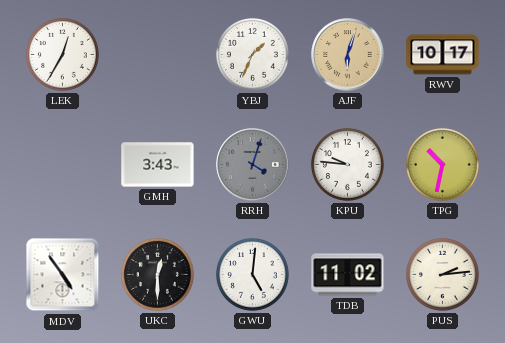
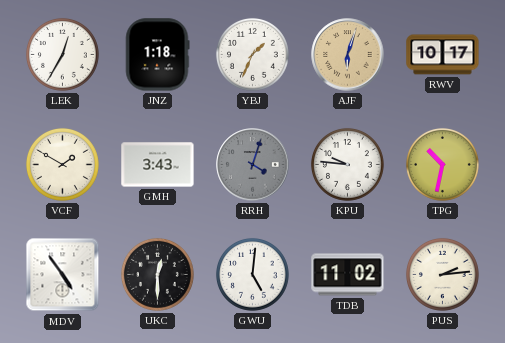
JNZ: none -> 1:18
VCF: none -> 1:50
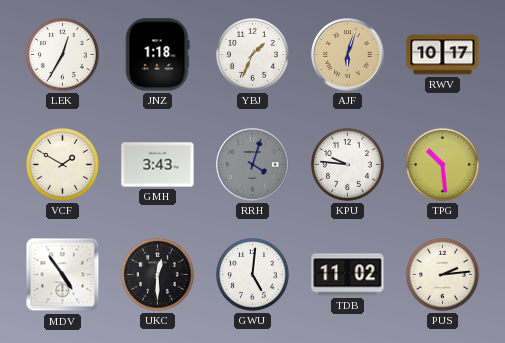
TPG: 10:32 -> 10:29
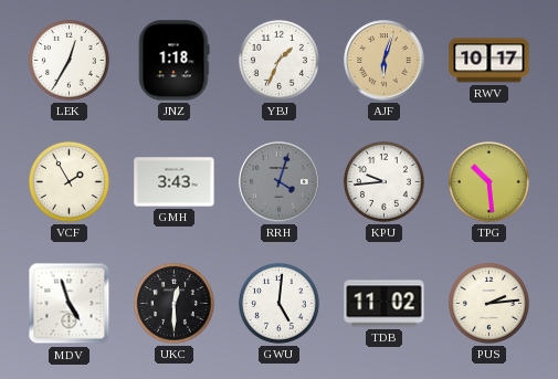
VCF: 1:50 -> 1:55
KPU: 9:46 -> 9:44
MDV: 4:54 -> 4:57
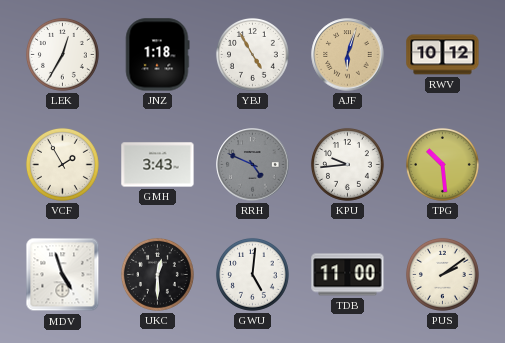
YBJ: 1:34 -> 4:55
RWV: 10:17 -> 10:12
RRH: 4:03 -> 4:49
TDB: 11:02 -> 11:00
PUS: 2:14 -> 2:09
